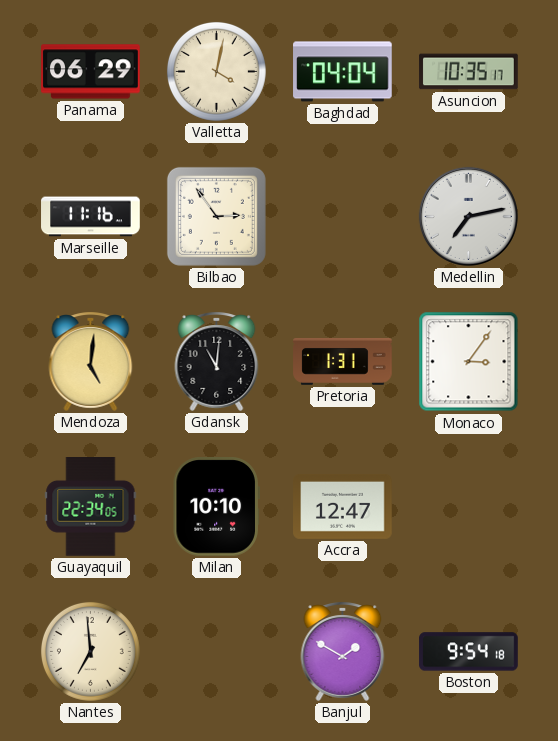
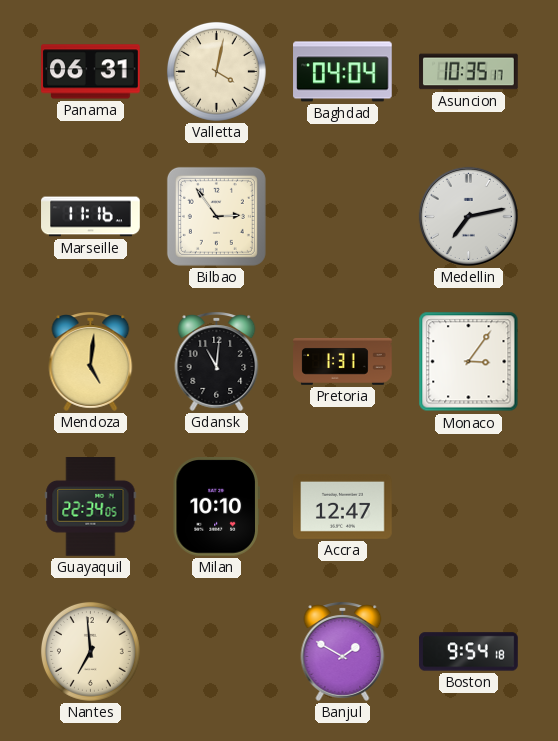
Panama: 06:29 -> 06:31
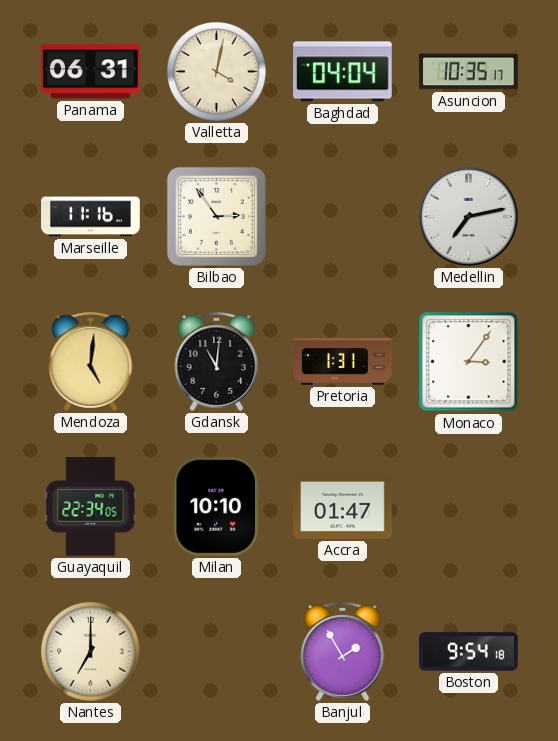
Accra: 12:47 -> 01:47
Nantes: 6:59 -> 7:00
Banjul: 1:50 -> 1:55
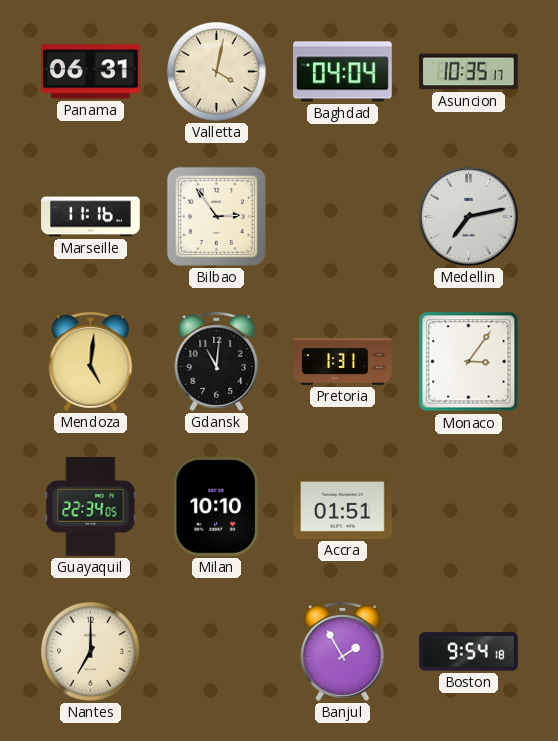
Accra: 01:47 -> 01:51
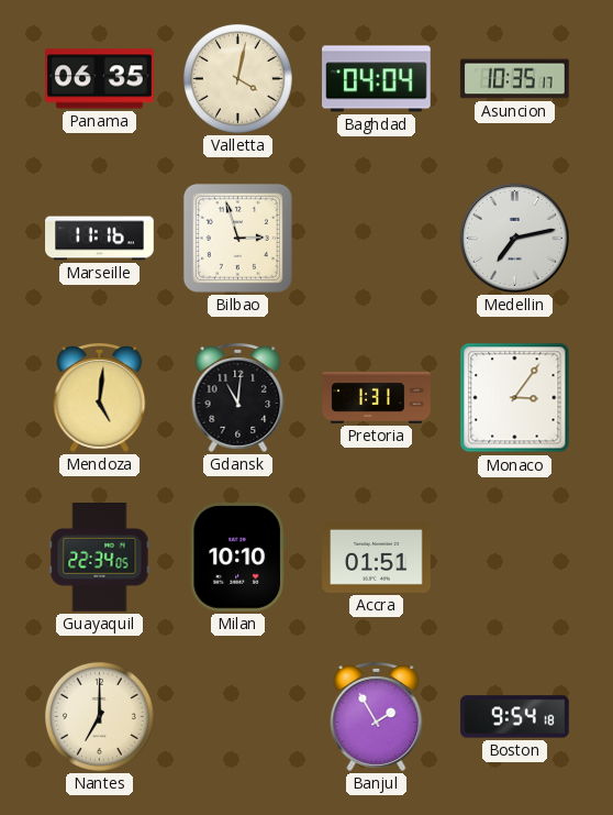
Panama: 06:31 -> 06:35
Bilbao: 2:54 -> 2:57
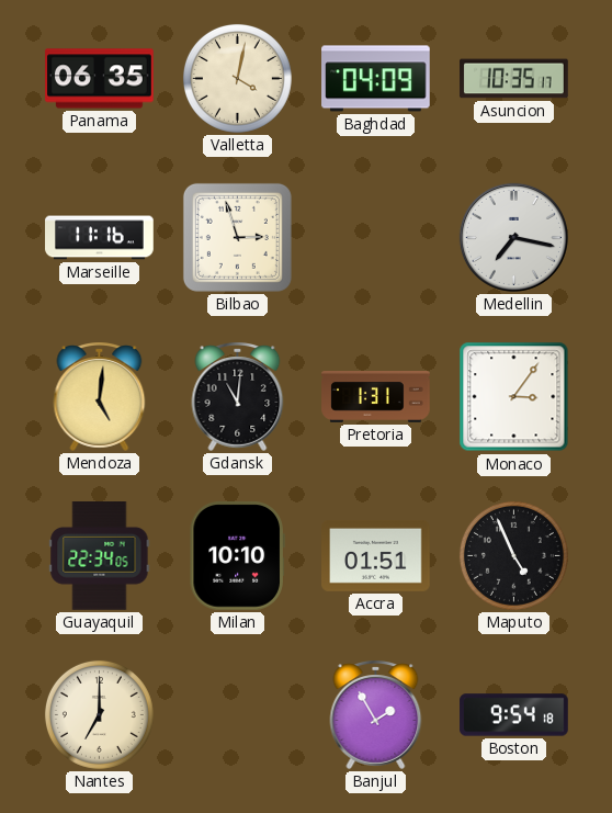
Baghdad: 04:04 -> 04:09
Medellin: 7:13 -> 7:17
Maputo: none -> 4:56
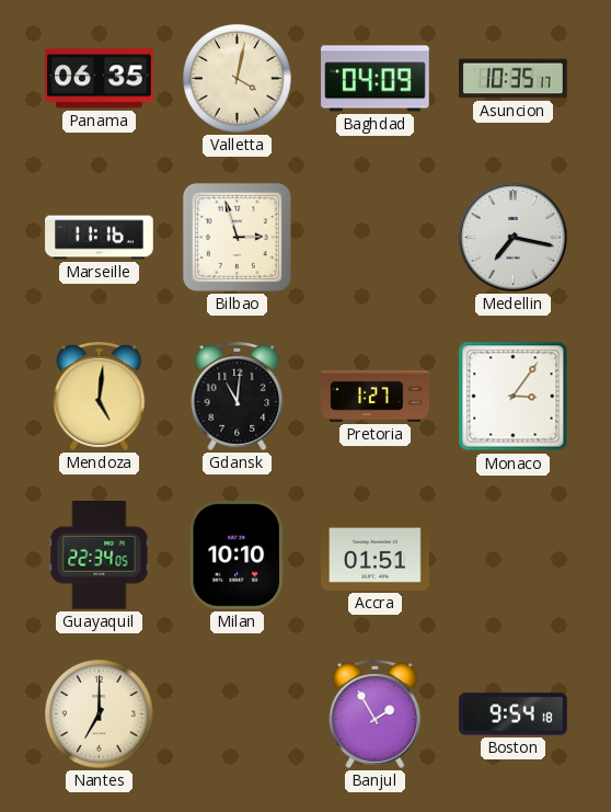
Pretoria: 1:31 -> 1:27
Maputo: 4:56 -> none
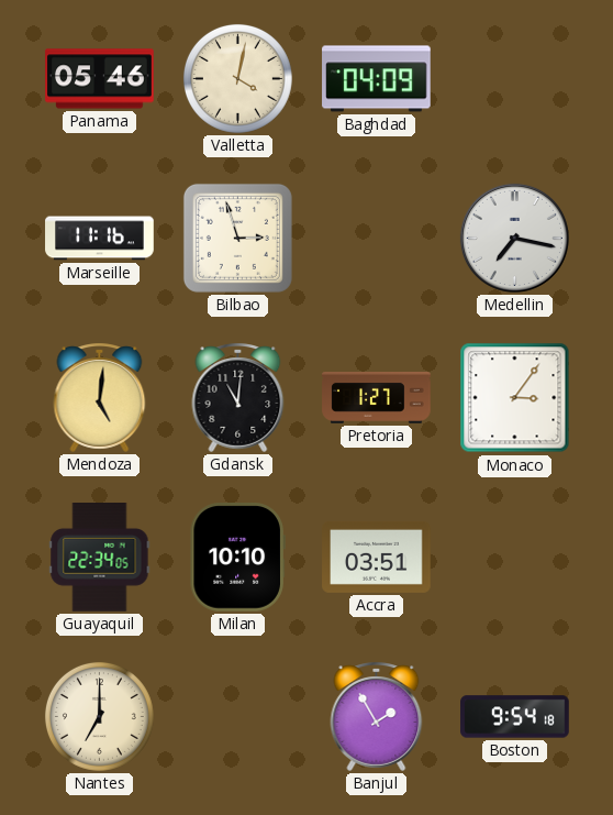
Panama: 06:35 -> 05:46
Asuncion: 10:35 -> none
Accra: 01:51 -> 03:51
